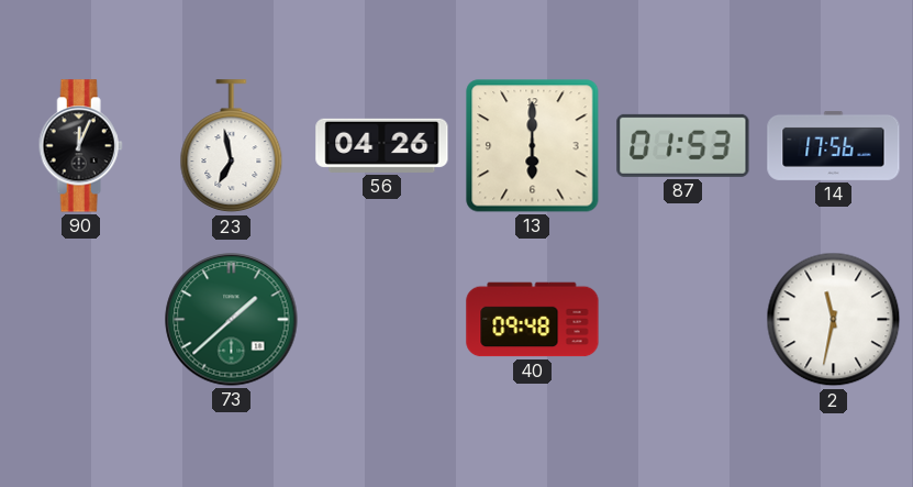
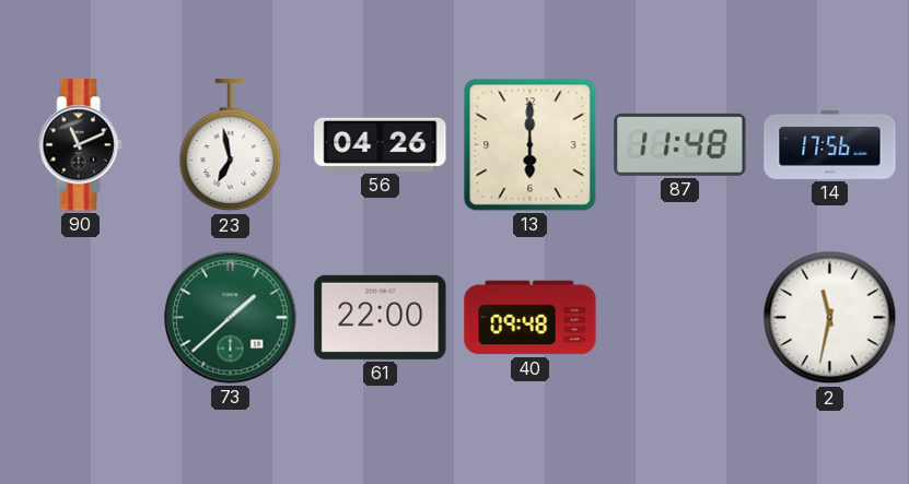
90: 12:04 -> 11:11
87: 01:53 -> 11:48
61: none -> 22:00
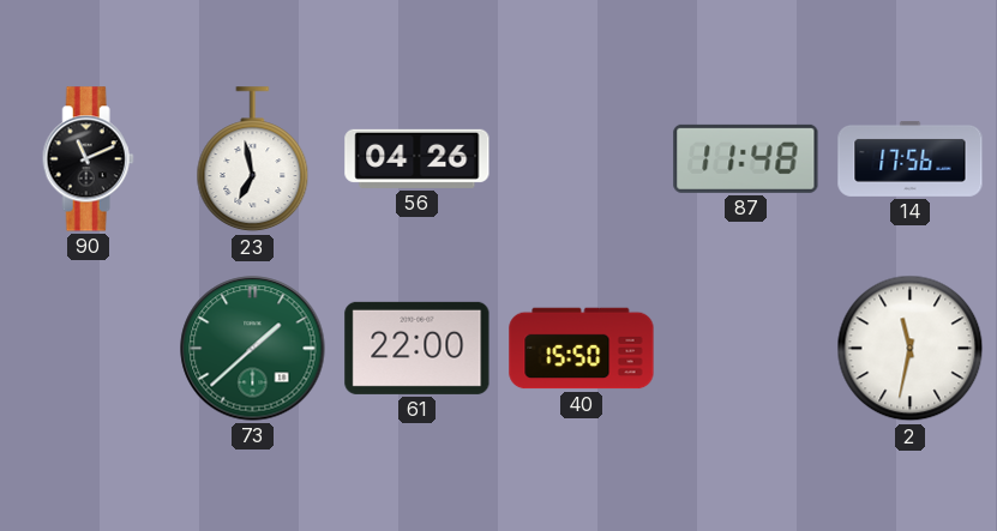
13: 6:00 -> none
40: 09:48 -> 15:50
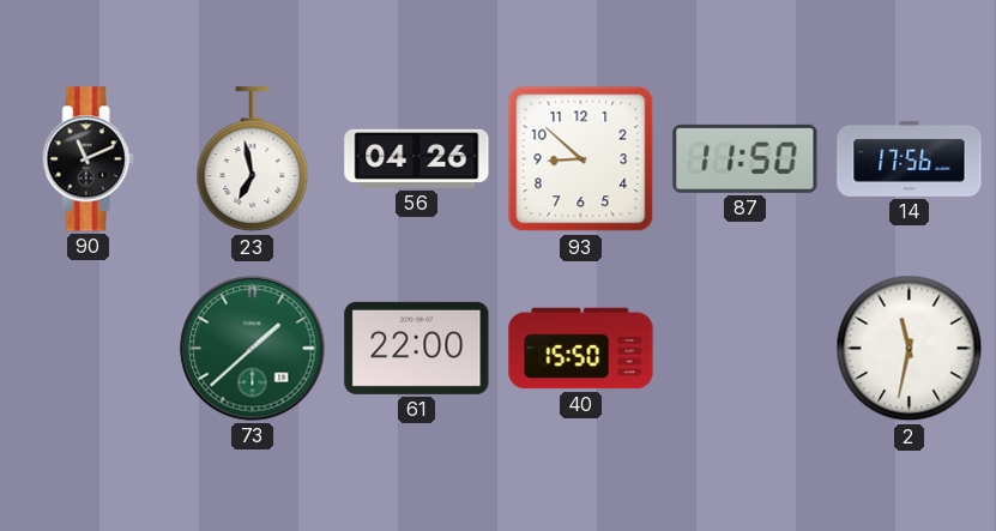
93: none -> 8:52
87: 11:48 -> 11:50
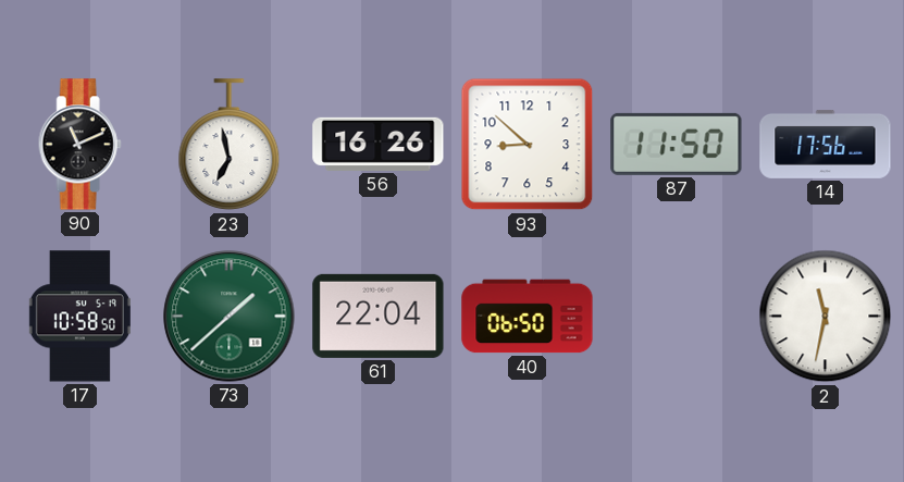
56: 04:26 -> 16:26
17: none -> 10:58
61: 22:00 -> 22:04
40: 15:50 -> 06:50
